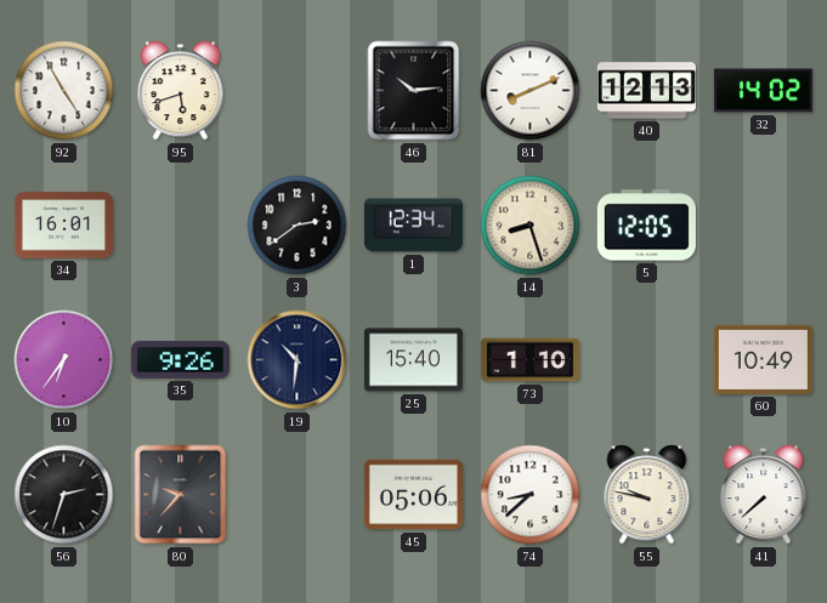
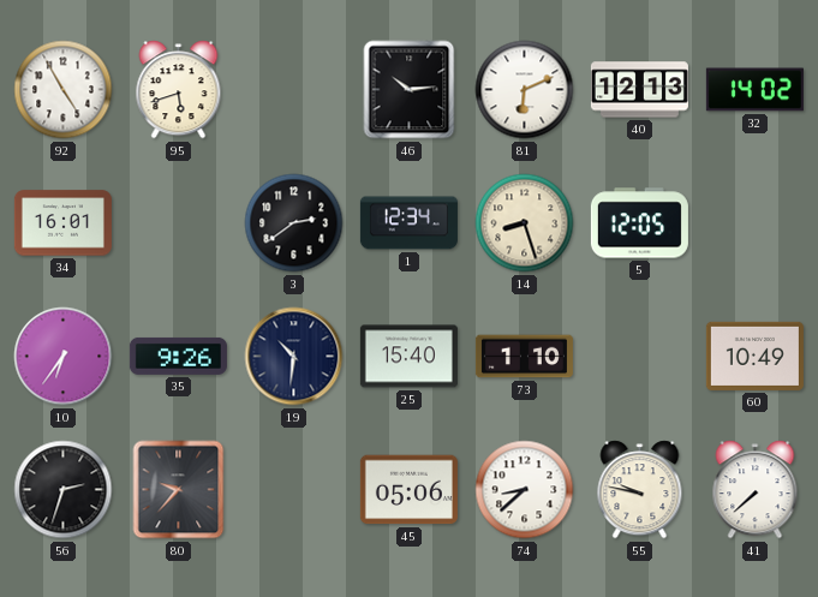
81: 8:11 -> 6:11
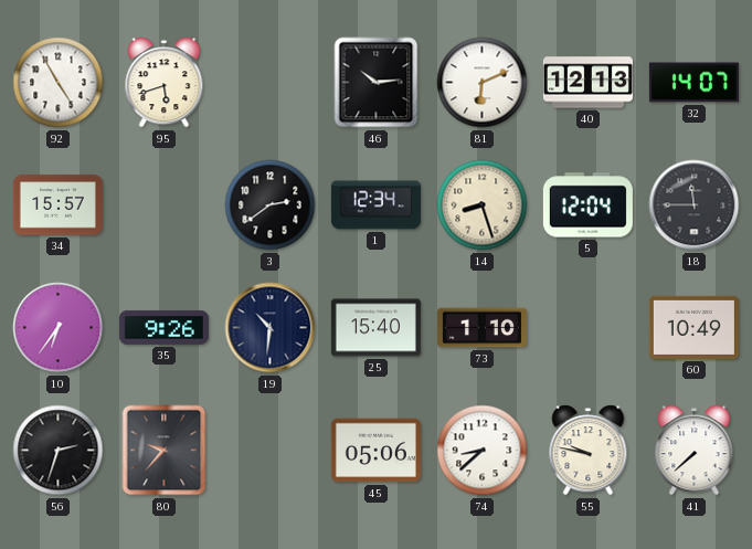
32: 14:02 -> 14:07
34: 16:01 -> 15:57
5: 12:05 -> 12:04
18: none -> 11:45
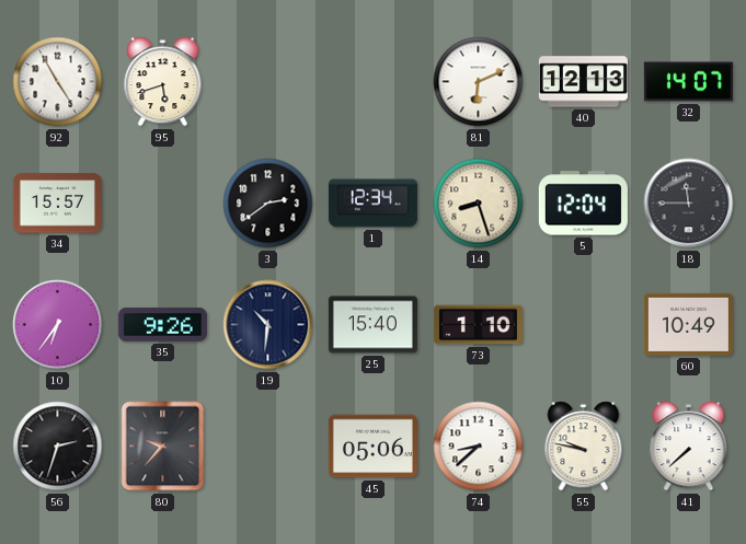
46: 10:14 -> none
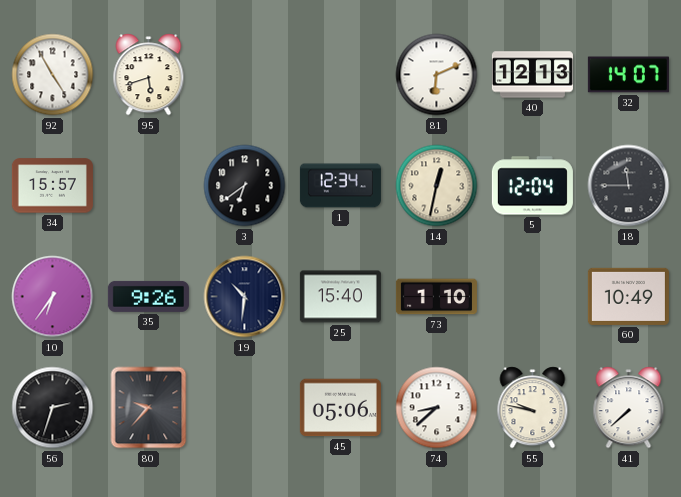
3: 2:39 -> 6:39
14: 8:27 -> 12:32
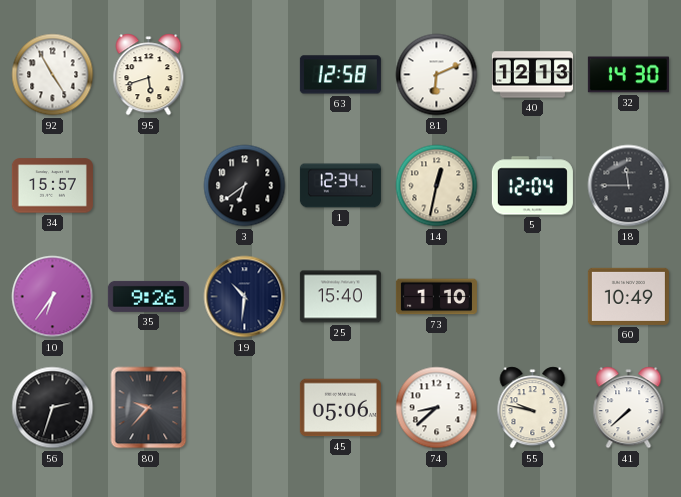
63: none -> 12:58
32: 14:07 -> 14:30
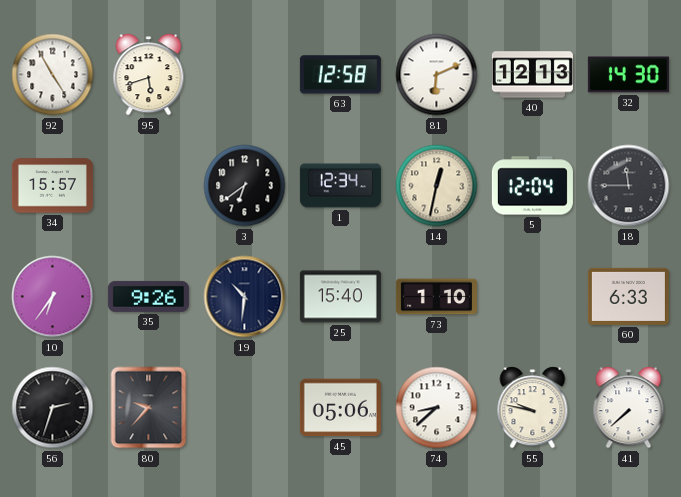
60: 10:49 -> 6:33
